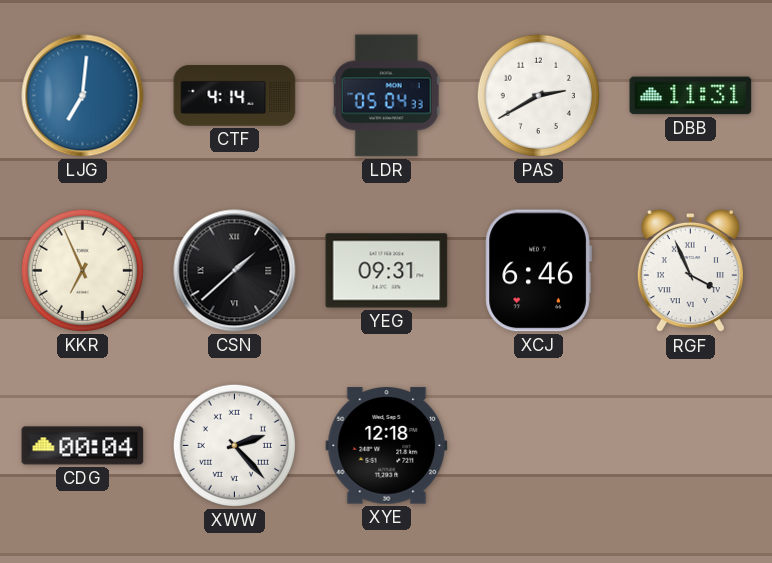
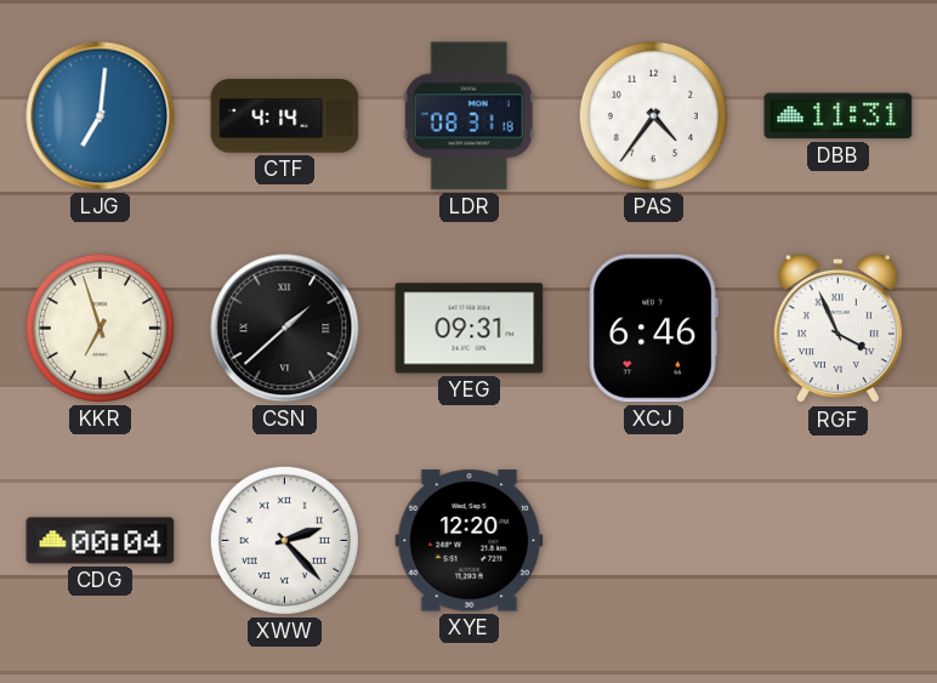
LDR: 05:04 -> 08:31
PAS: 2:40 -> 4:36
KKR: 6:56 -> 6:57
XYE: 12:18 -> 12:20
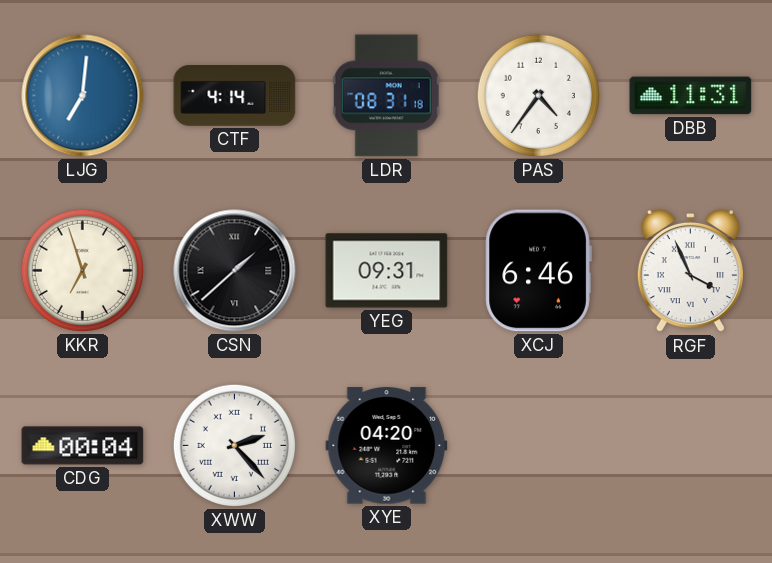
XYE: 12:20 -> 04:20
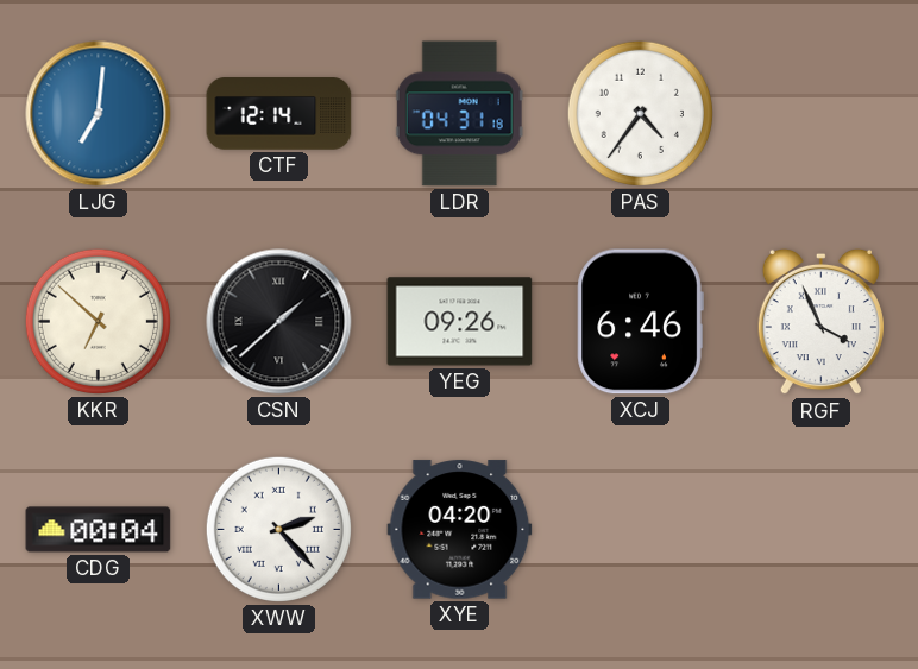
CTF: 4:14 -> 12:14
LDR: 08:31 -> 04:31
DBB: 11:31 -> none
KKR: 6:57 -> 6:52
YEG: 09:31 -> 09:26
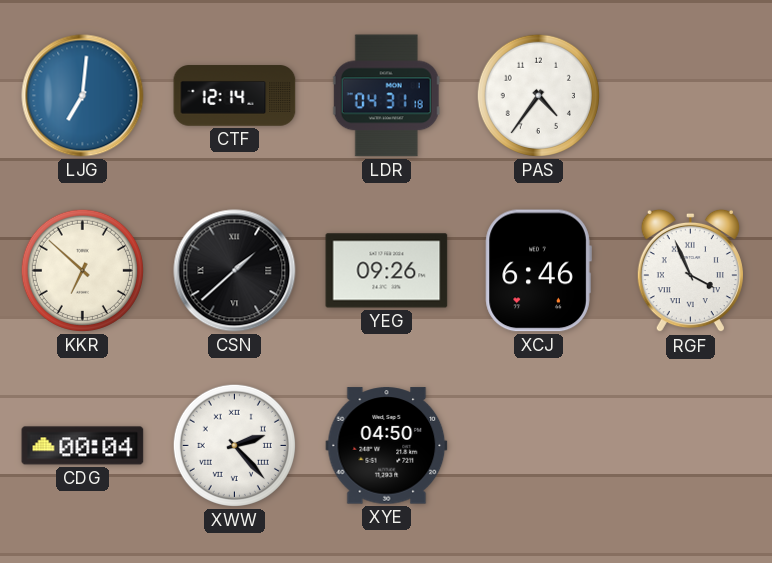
XYE: 04:20 -> 04:50
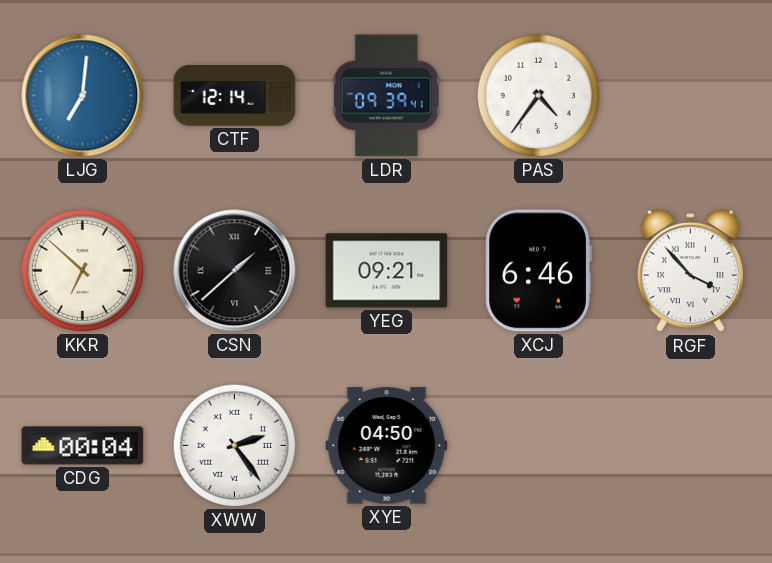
LDR: 04:31 -> 09:39
YEG: 09:26 -> 09:21
RGF: 3:56 -> 3:53
XWW: 2:23 -> 2:24
